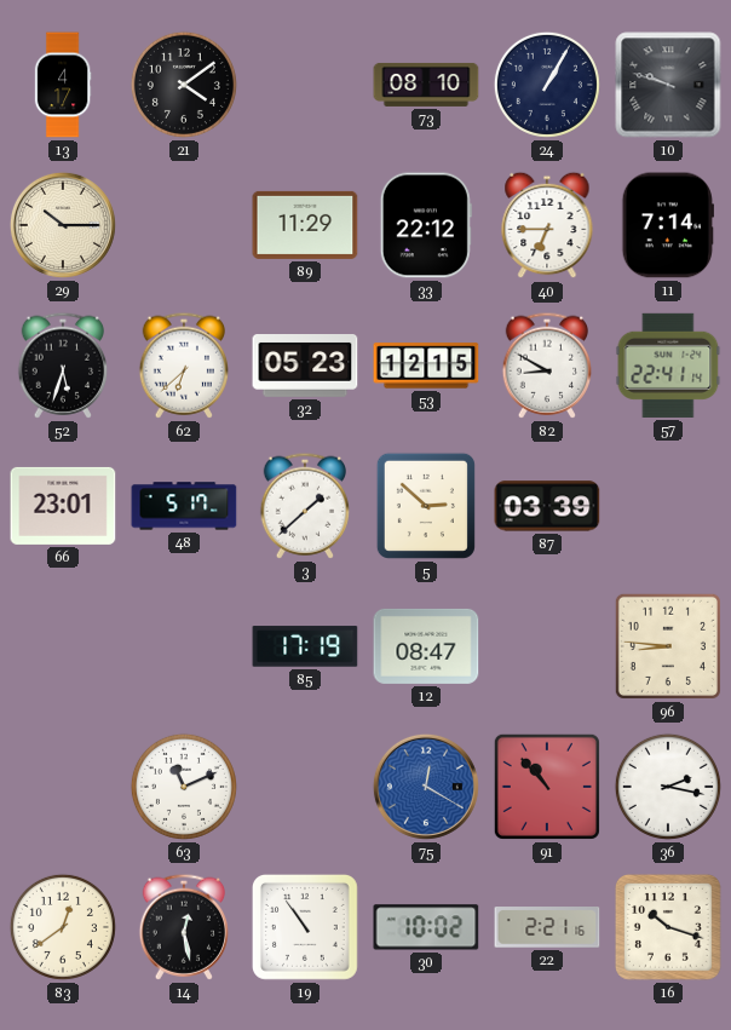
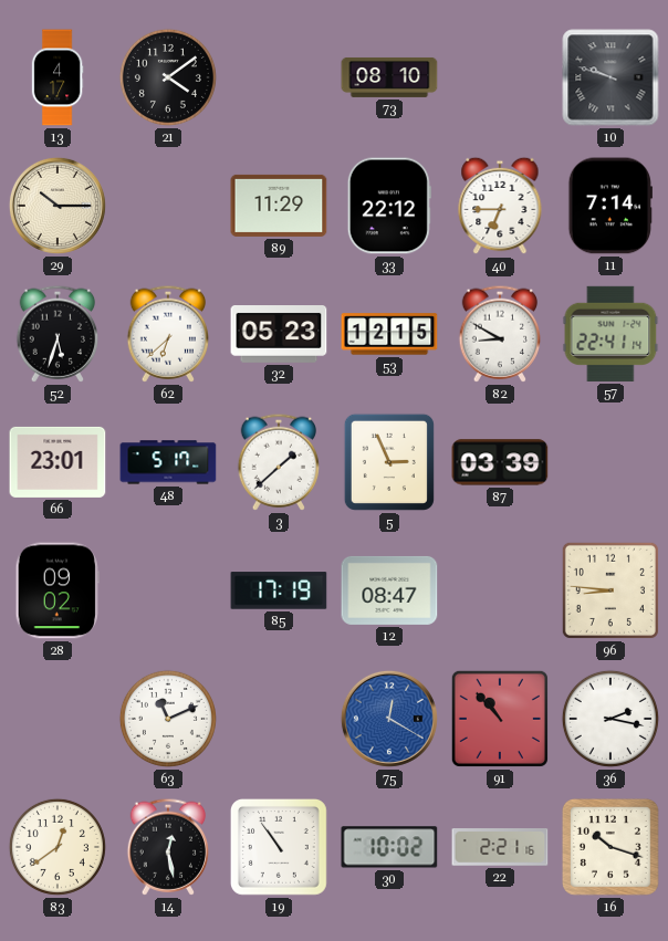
24: 1:05 -> none
5: 2:52 -> 2:56
28: none -> 09:02
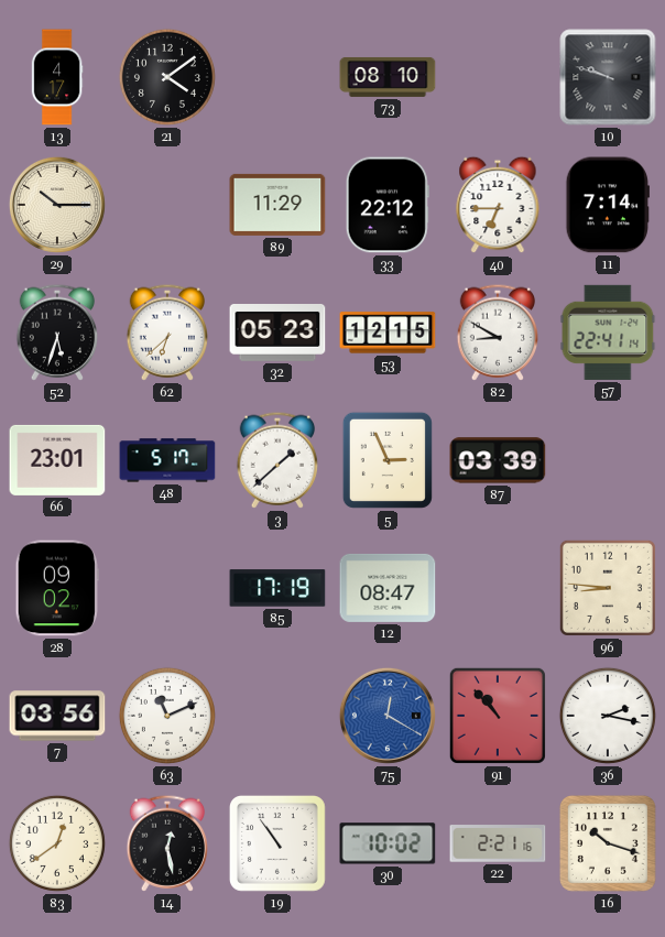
7: none -> 03:56
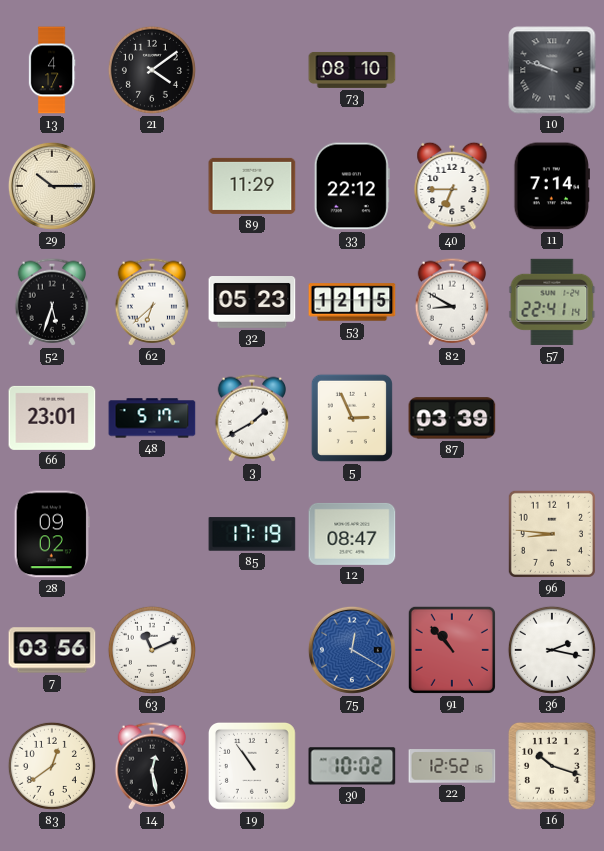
3: 1:38 -> 1:40
22: 2:21 -> 12:52
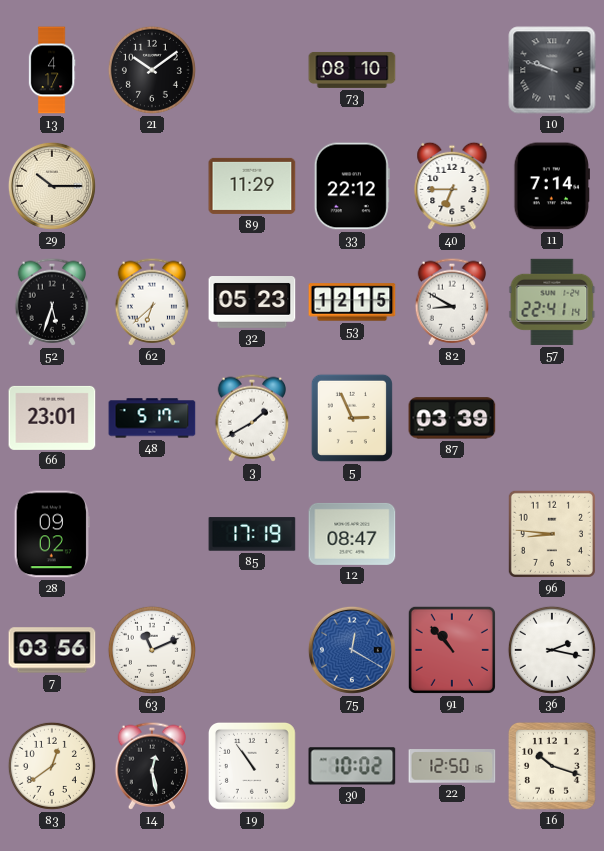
21: 4:09 -> 10:09
22: 12:52 -> 12:50
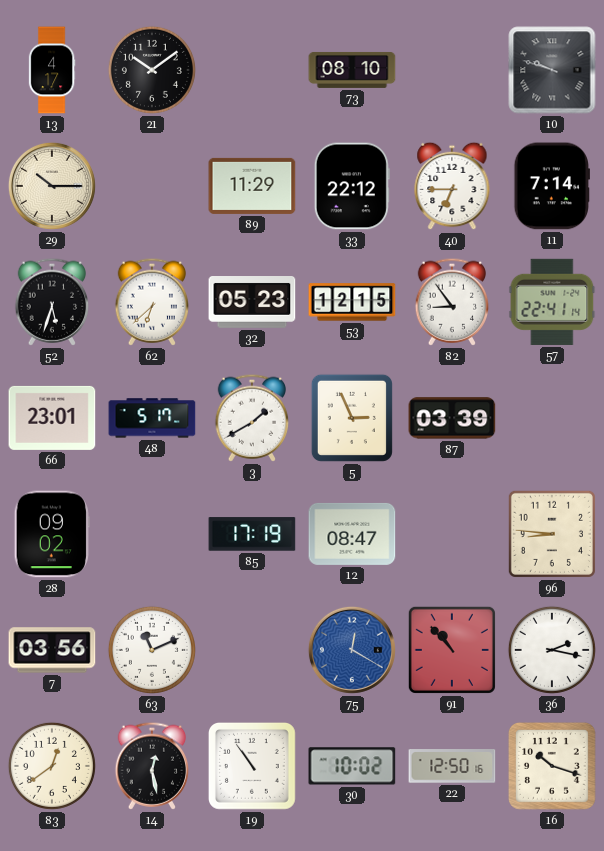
82: 8:50 -> 8:54
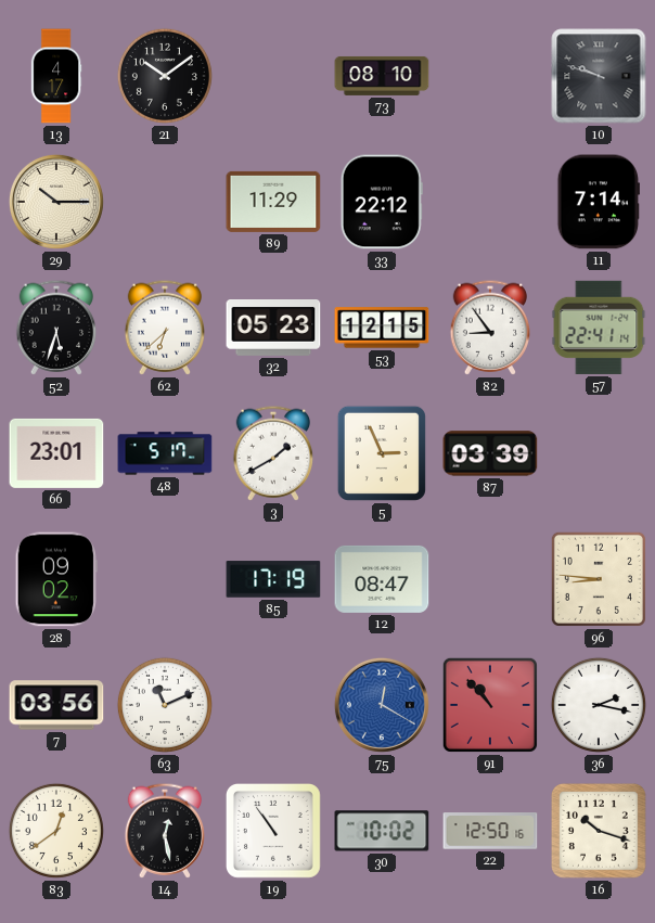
40: 6:45 -> none
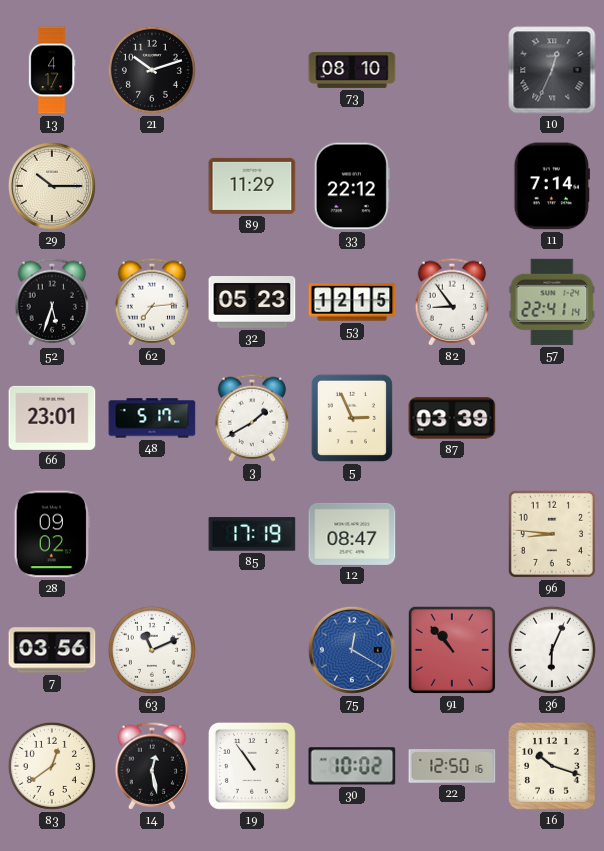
21: 10:09 -> 10:12
10: 9:48 -> 12:34
62: 6:38 -> 7:14
36: 2:17 -> 6:04
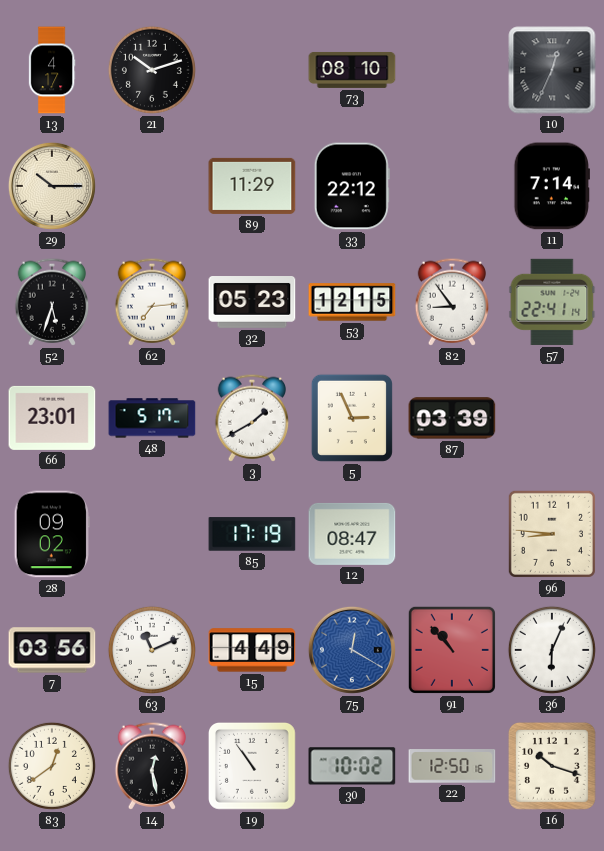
15: none -> 4:49
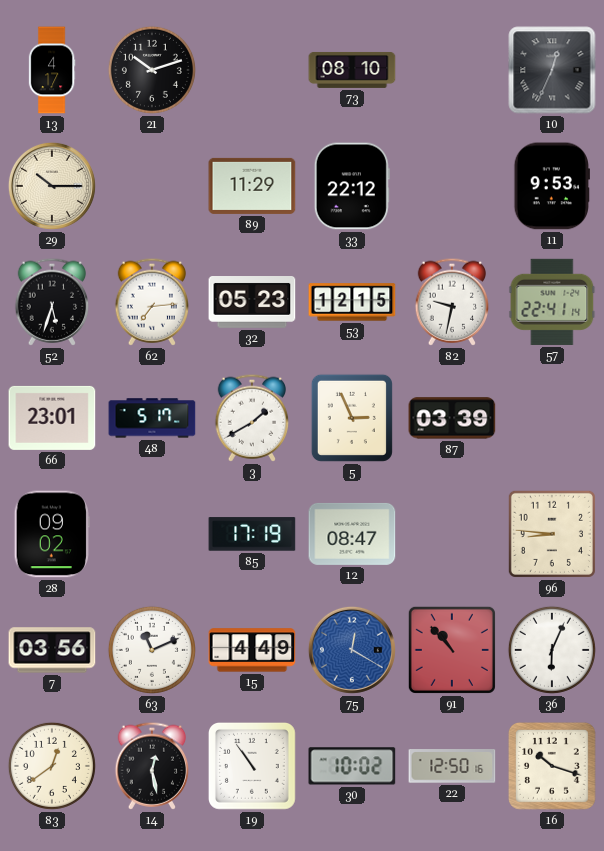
11: 7:14 -> 9:53
82: 8:54 -> 9:32
